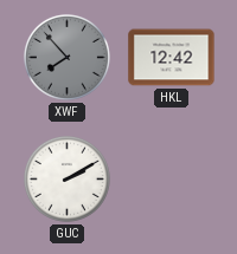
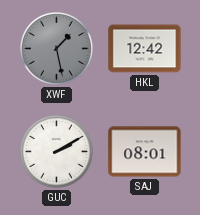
XWF: 7:53 -> 1:28
SAJ: none -> 08:01
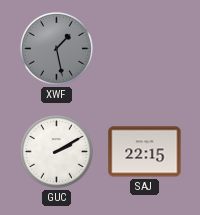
HKL: 12:42 -> none
SAJ: 08:01 -> 22:15
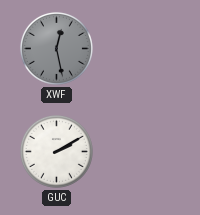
XWF: 1:28 -> 12:28
SAJ: 22:15 -> none
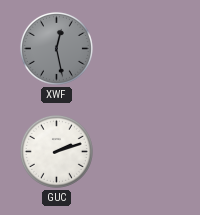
GUC: 2:10 -> 2:12
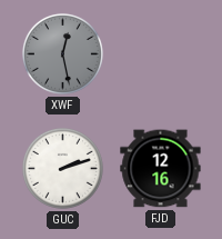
FJD: none -> 12:16
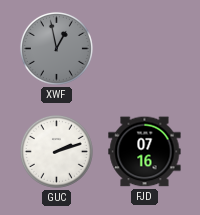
XWF: 12:28 -> 12:58
FJD: 12:16 -> 07:16
